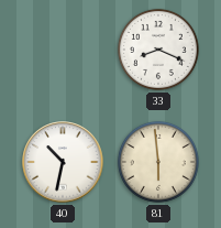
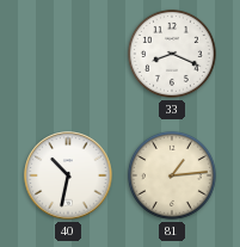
81: 5:59 -> 1:14
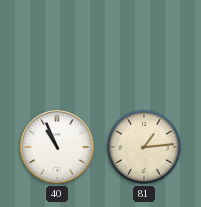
33: 8:19 -> none
40: 10:32 -> 10:56
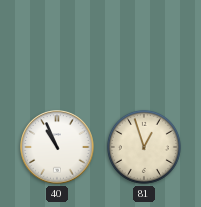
81: 1:14 -> 12:57
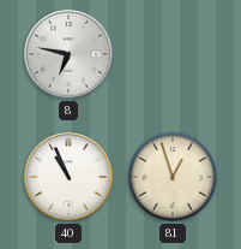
8: none -> 6:47
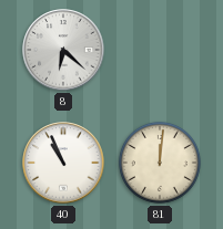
8: 6:47 -> 6:22
81: 12:57 -> 12:01
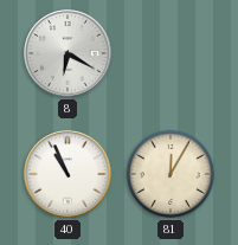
8: 6:22 -> 6:20
81: 12:01 -> 12:05
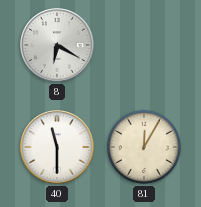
40: 10:56 -> 11:30
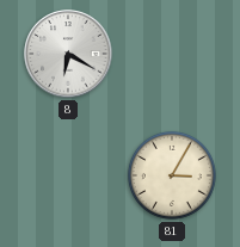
40: 11:30 -> none
81: 12:05 -> 3:05
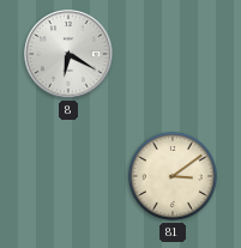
81: 3:05 -> 3:09
